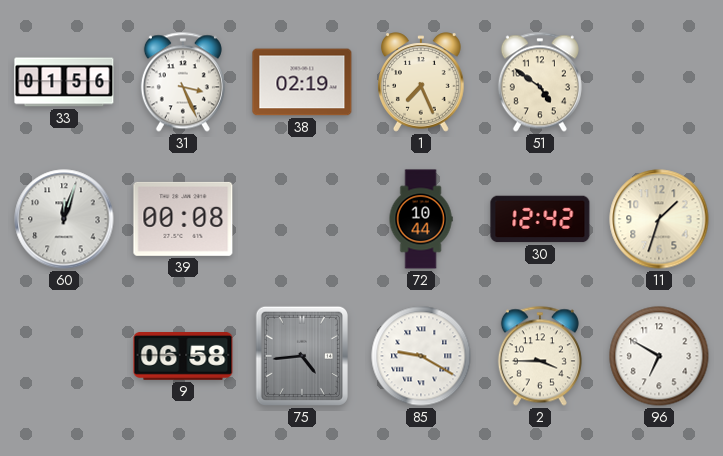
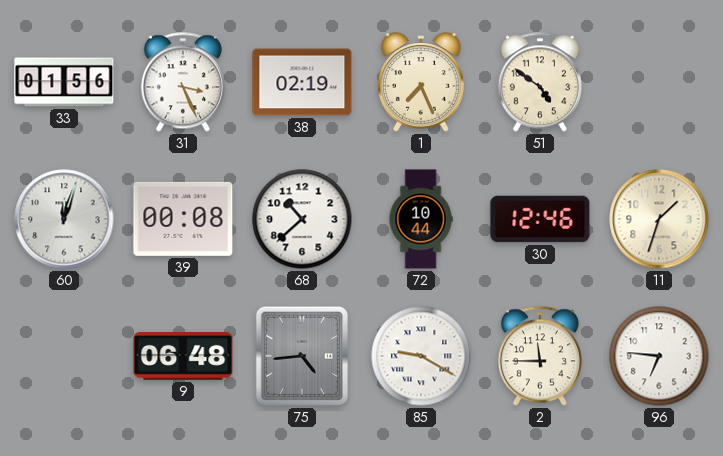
68: none -> 10:38
30: 12:42 -> 12:46
9: 06:58 -> 06:48
2: 3:45 -> 11:45
96: 6:50 -> 6:46
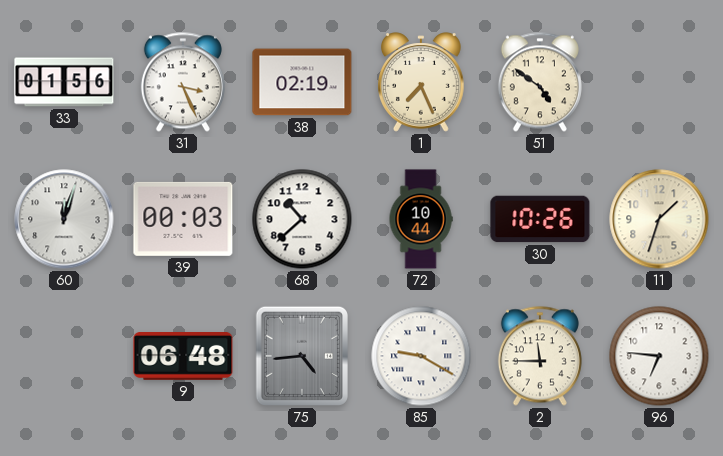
39: 00:08 -> 00:03
30: 12:46 -> 10:26
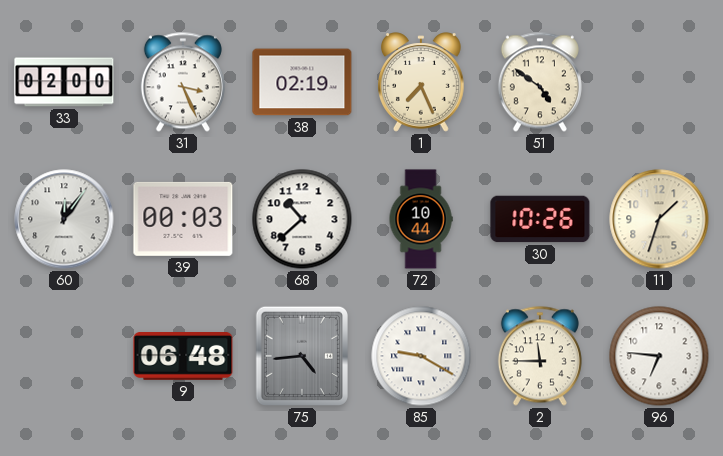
33: 01:56 -> 02:00
60: 12:03 -> 12:06
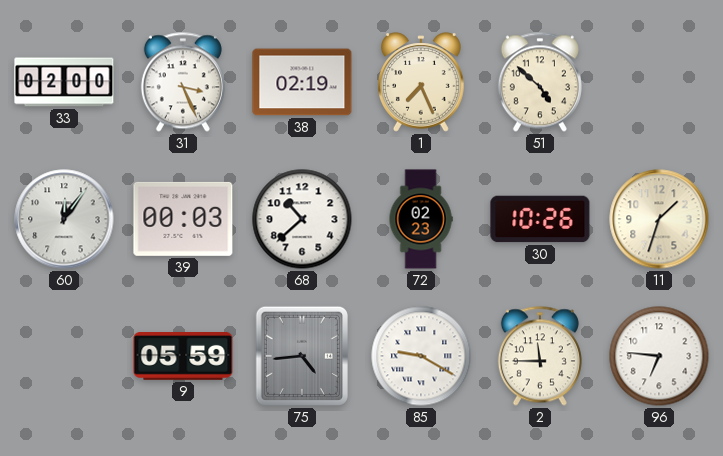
51: 4:51 -> 4:52
72: 10:44 -> 02:23
9: 06:48 -> 05:59
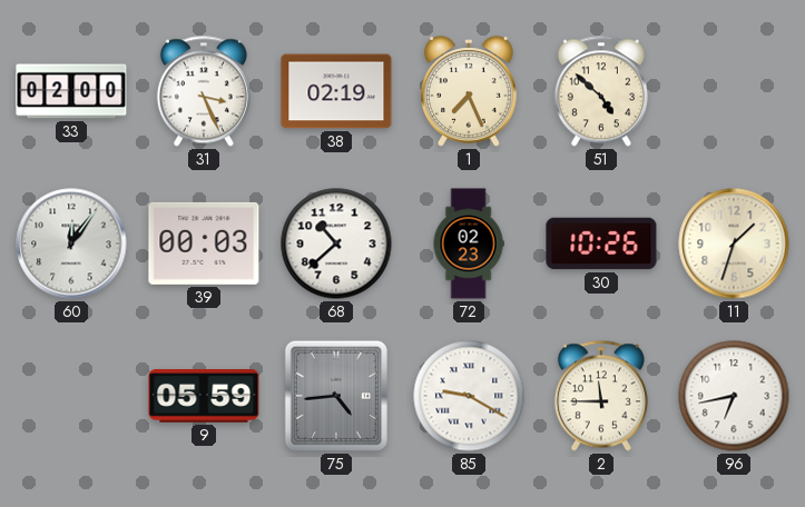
96: 6:46 -> 6:43
